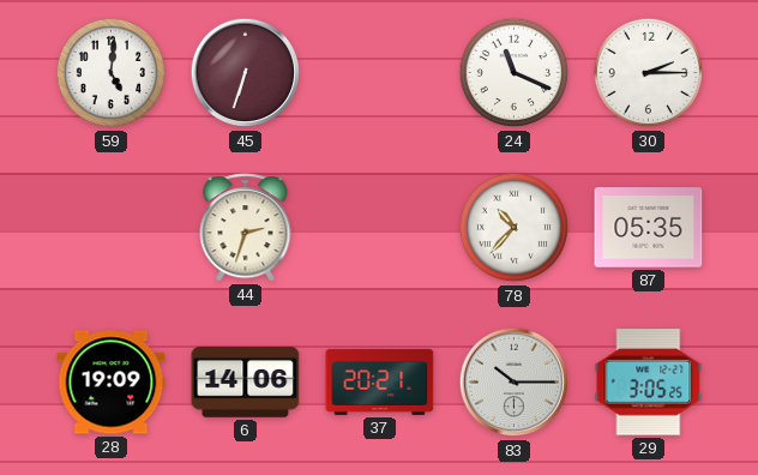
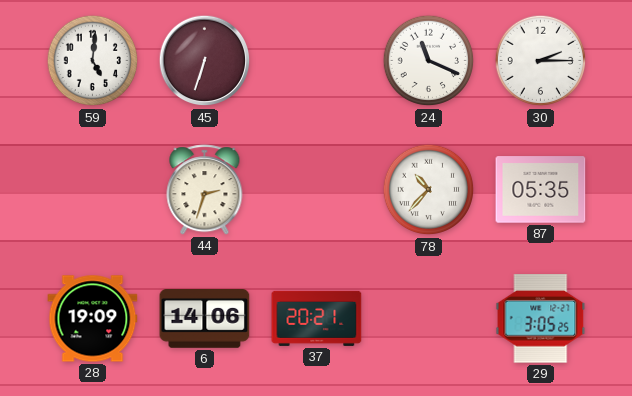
83: 10:15 -> none
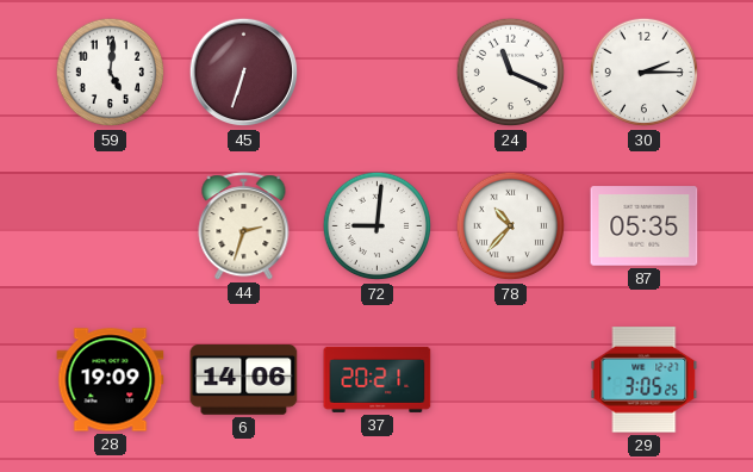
72: none -> 9:01
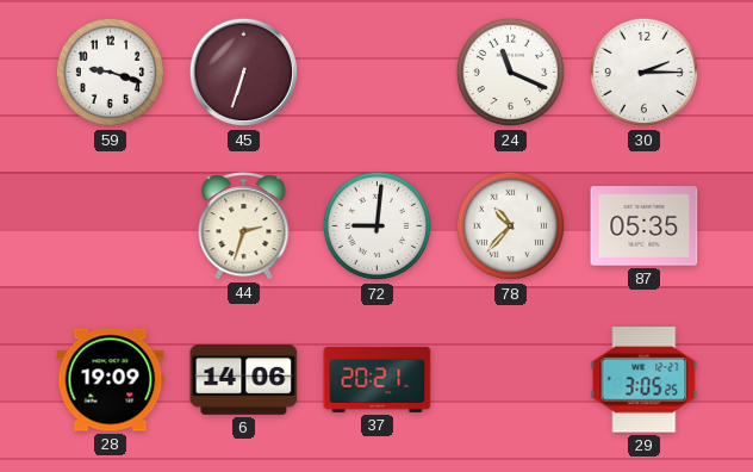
59: 5:01 -> 9:18
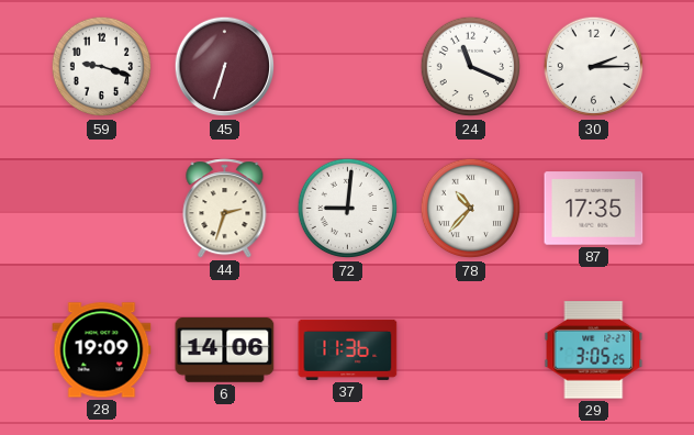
87: 05:35 -> 17:35
37: 20:21 -> 11:36
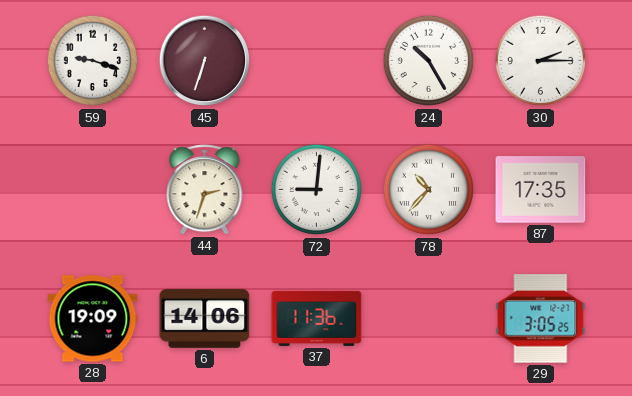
24: 11:19 -> 10:25
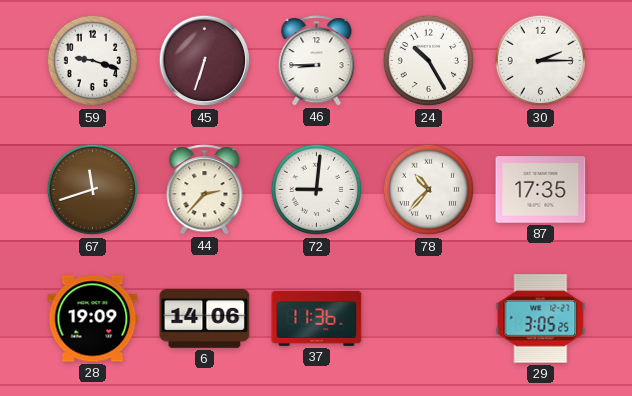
46: none -> 8:45
67: none -> 11:42
44: 2:33 -> 2:37
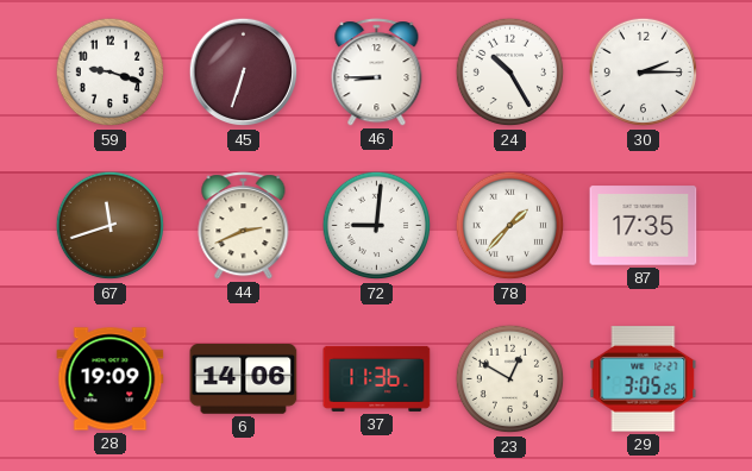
44: 2:37 -> 2:41
78: 10:37 -> 1:37
23: none -> 12:50
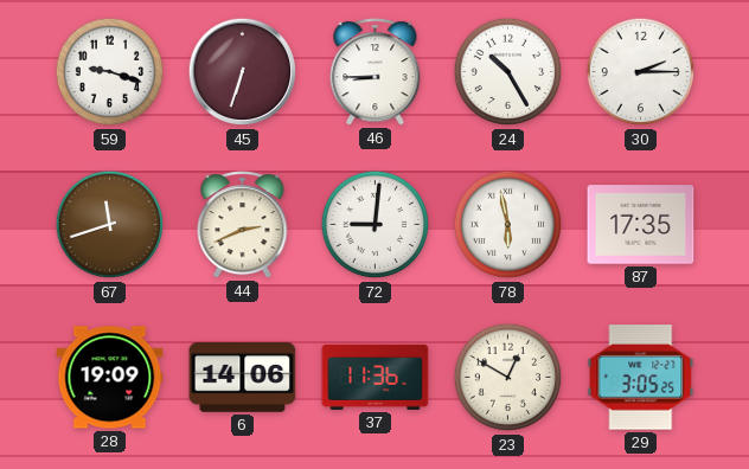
78: 1:37 -> 5:58
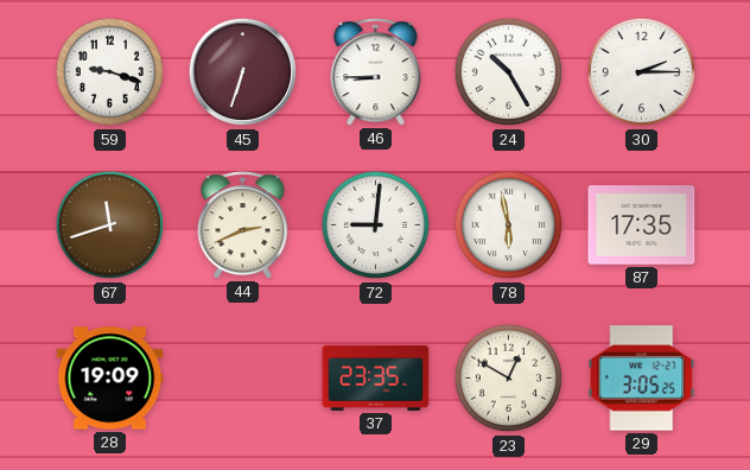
6: 14:06 -> none
37: 11:36 -> 23:35
